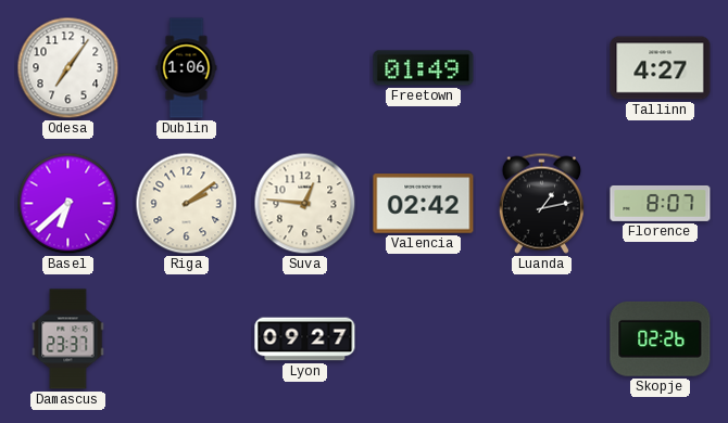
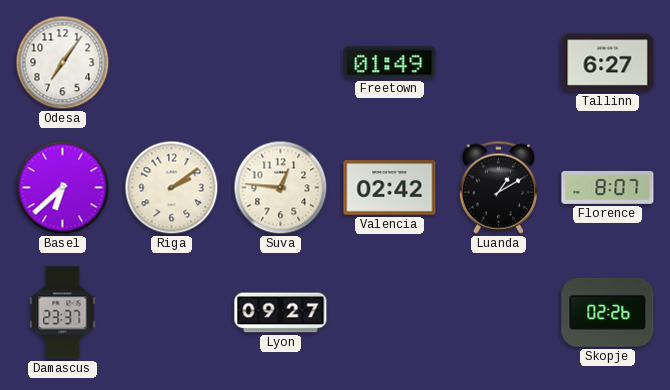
Dublin: 1:06 -> none
Tallinn: 4:27 -> 6:27
Luanda: 1:13 -> 1:10
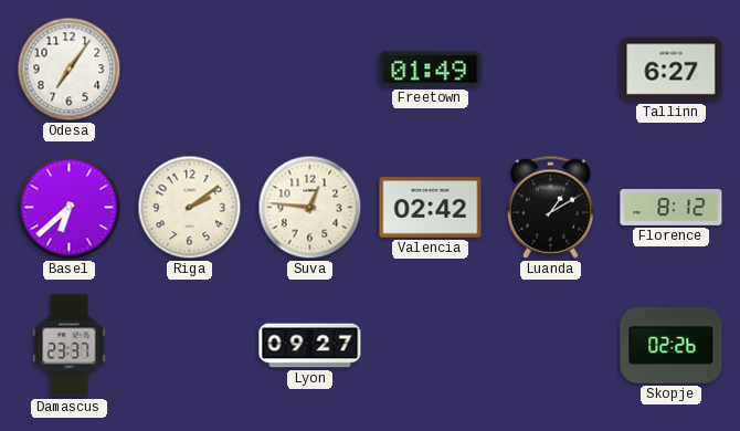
Florence: 8:07 -> 8:12
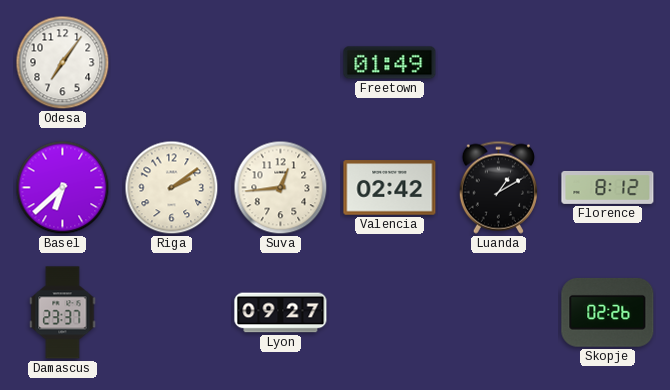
Tallinn: 6:27 -> none
Suva: 12:46 -> 12:44
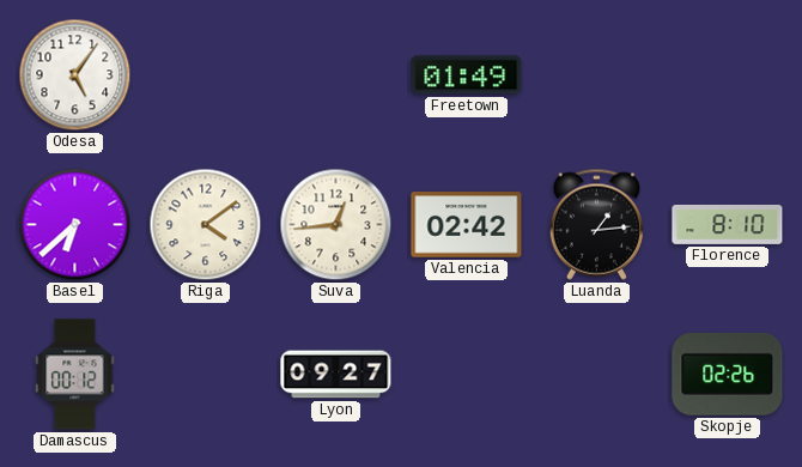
Odesa: 7:06 -> 5:06
Riga: 2:09 -> 4:09
Luanda: 1:10 -> 1:14
Florence: 8:12 -> 8:10
Damascus: 23:37 -> 00:12
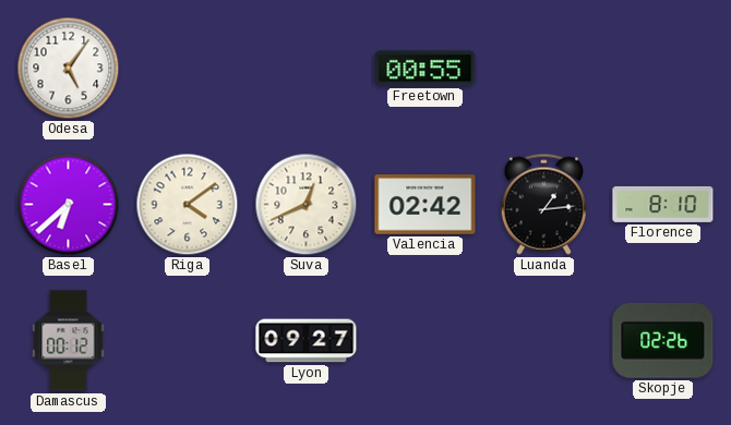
Freetown: 01:49 -> 00:55
Suva: 12:44 -> 12:41
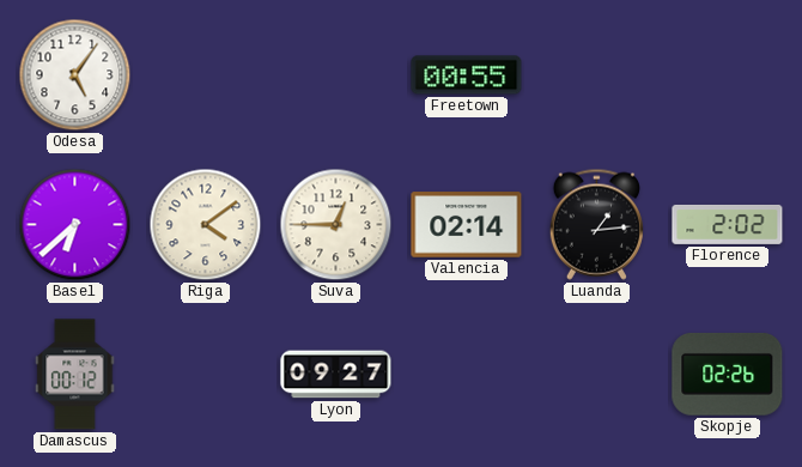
Suva: 12:41 -> 12:45
Valencia: 02:42 -> 02:14
Florence: 8:10 -> 2:02
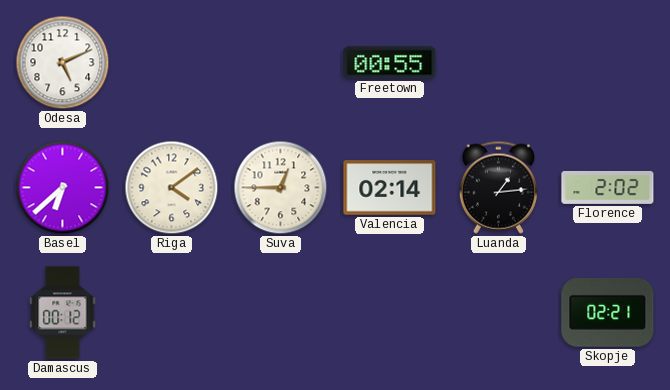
Odesa: 5:06 -> 5:11
Lyon: 09:27 -> none
Skopje: 02:26 -> 02:21
